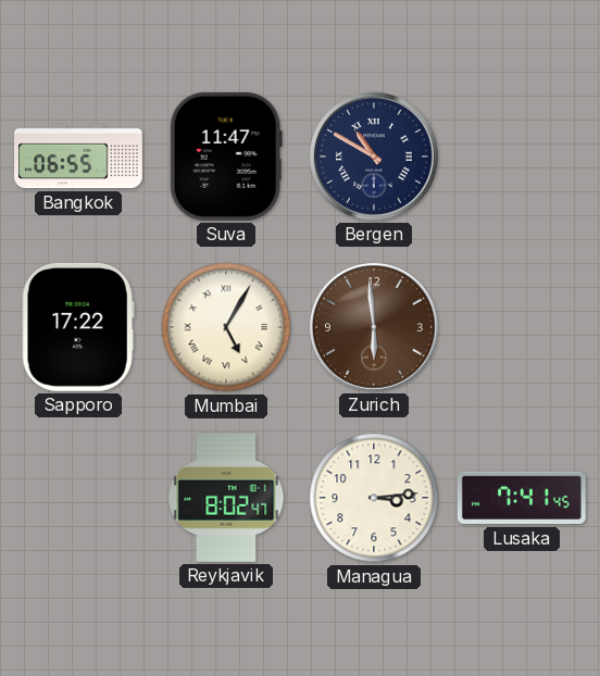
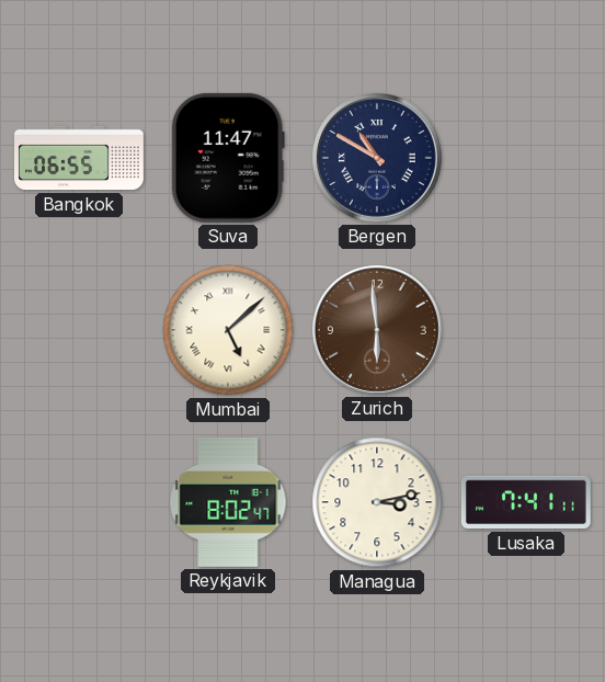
Sapporo: 17:22 -> none
Mumbai: 5:05 -> 5:08
Managua: 3:14 -> 3:13
Lusaka: 7:41:45 -> 7:41:11
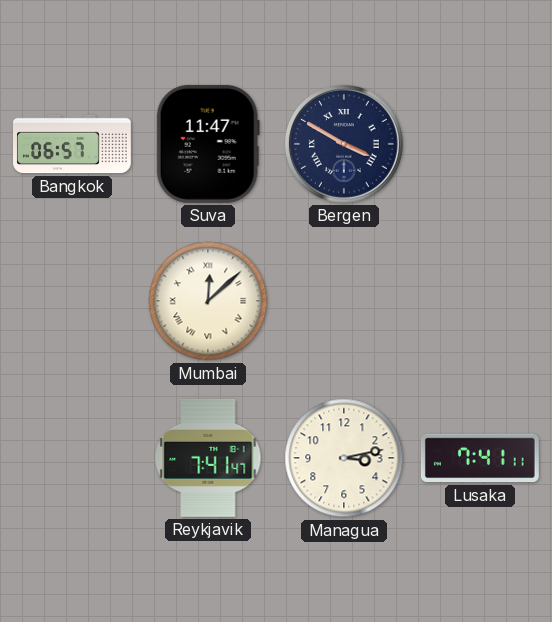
Bangkok: 06:55 -> 06:57
Bergen: 10:50 -> 3:50
Mumbai: 5:08 -> 12:08
Zurich: 5:59 -> none
Reykjavik: 8:02 -> 7:41
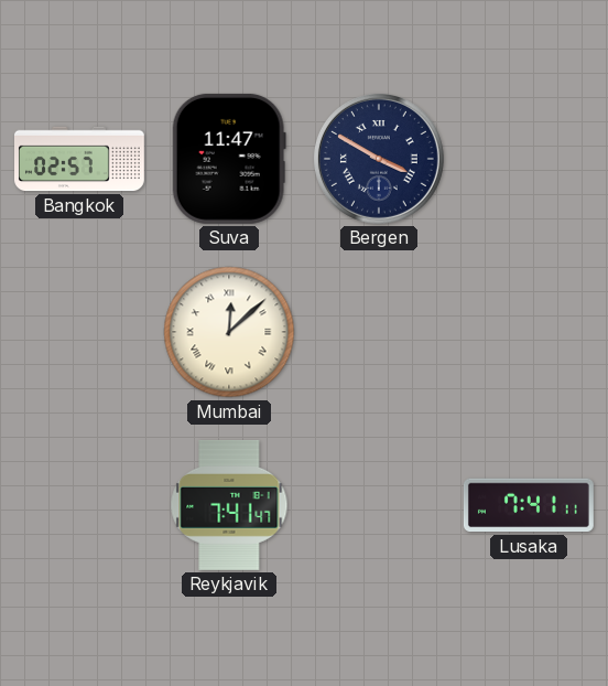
Bangkok: 06:57 -> 02:57
Managua: 3:13 -> none
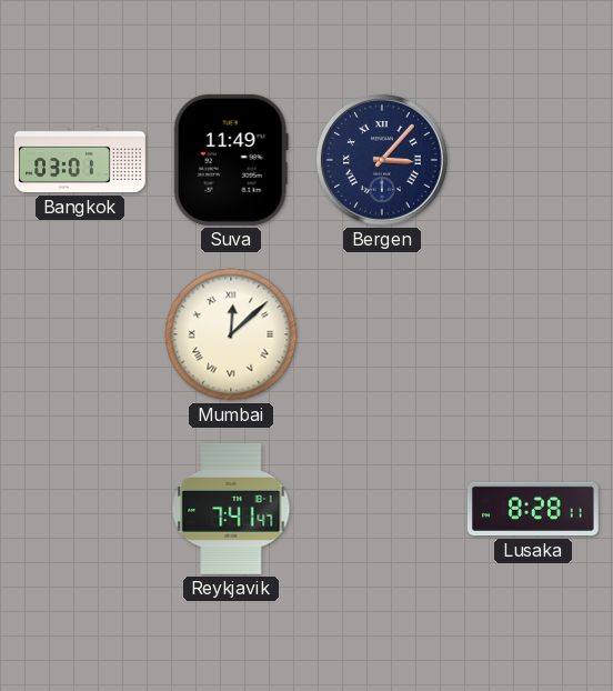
Bangkok: 02:57 -> 03:01
Suva: 11:47 -> 11:49
Bergen: 3:50 -> 3:07
Lusaka: 7:41 -> 8:28
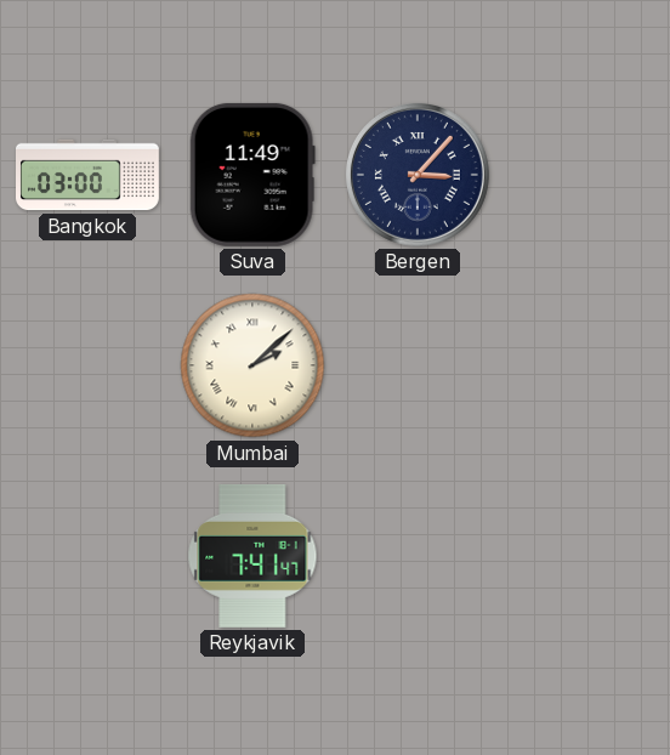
Bangkok: 03:01 -> 03:00
Mumbai: 12:08 -> 2:08
Lusaka: 8:28 -> none
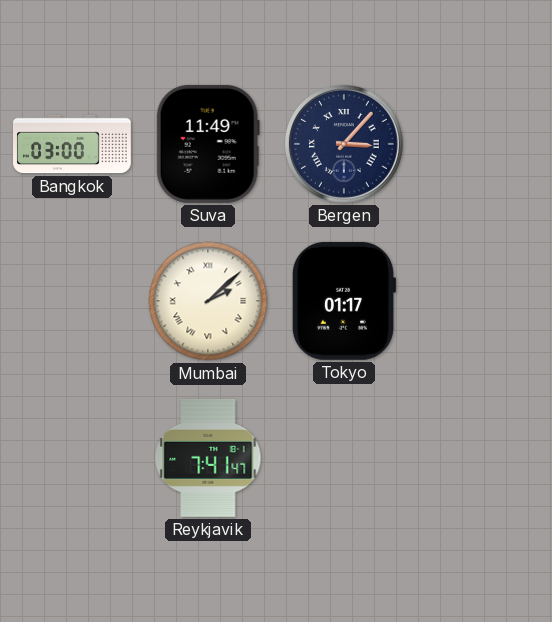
Tokyo: none -> 01:17
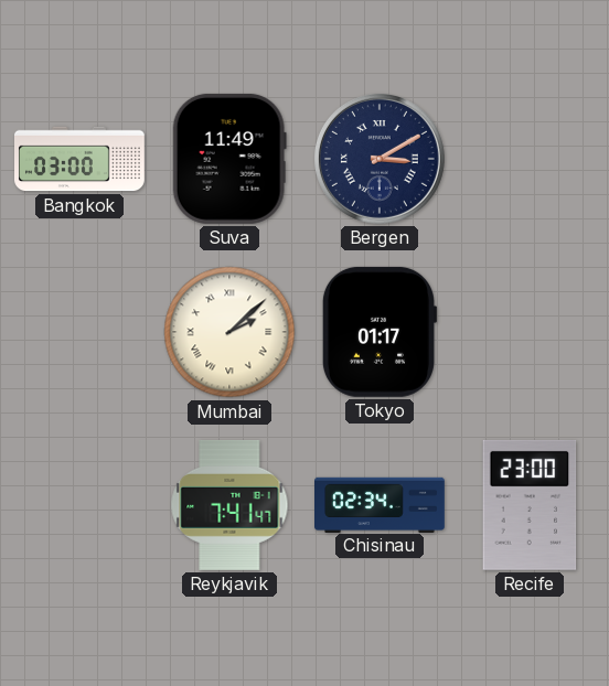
Bergen: 3:07 -> 3:10
Chisinau: none -> 02:34
Recife: none -> 23:00
